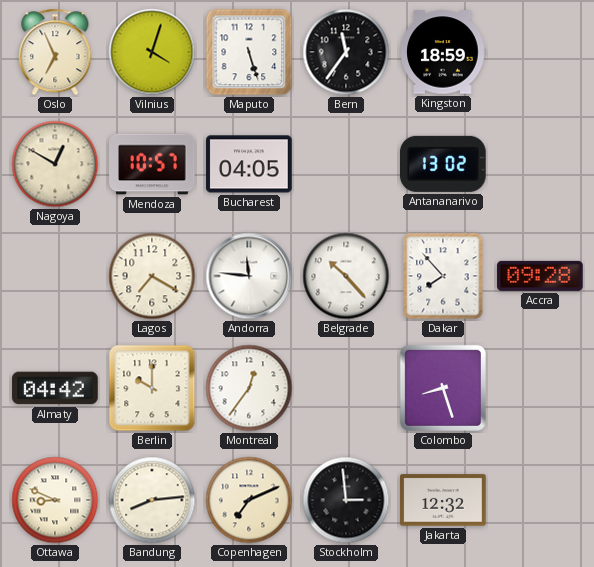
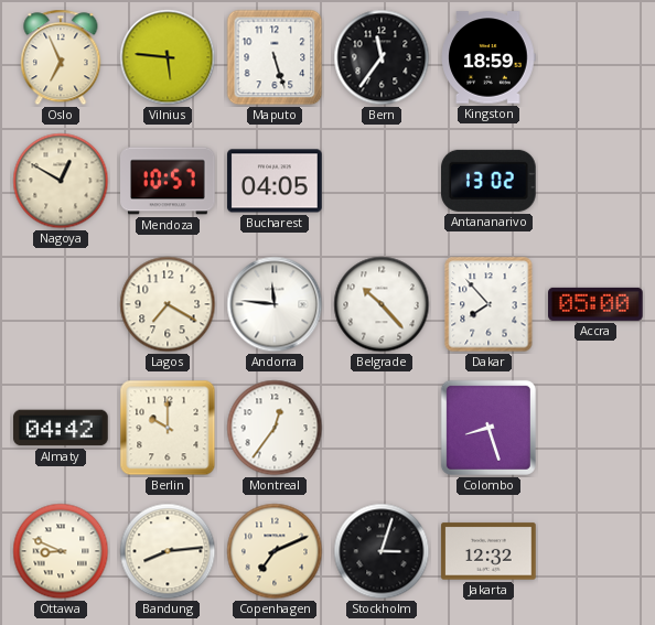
Vilnius: 4:03 -> 5:46
Accra: 09:28 -> 05:00
Stockholm: 2:59 -> 3:03
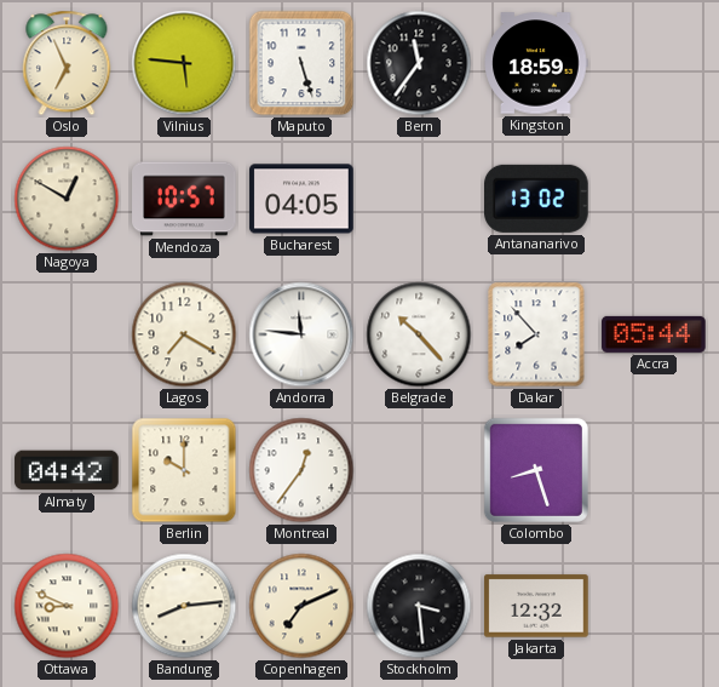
Accra: 05:00 -> 05:44
Stockholm: 3:03 -> 3:29
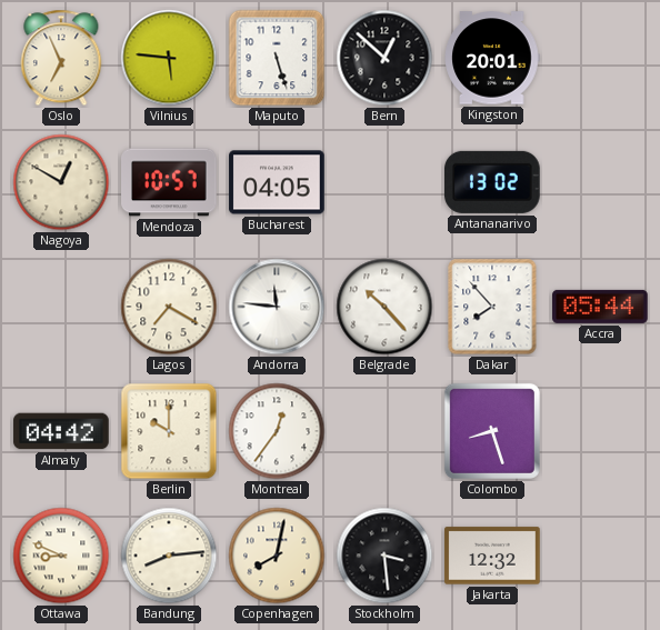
Bern: 11:36 -> 12:52
Kingston: 18:59 -> 20:01
Copenhagen: 7:11 -> 8:02
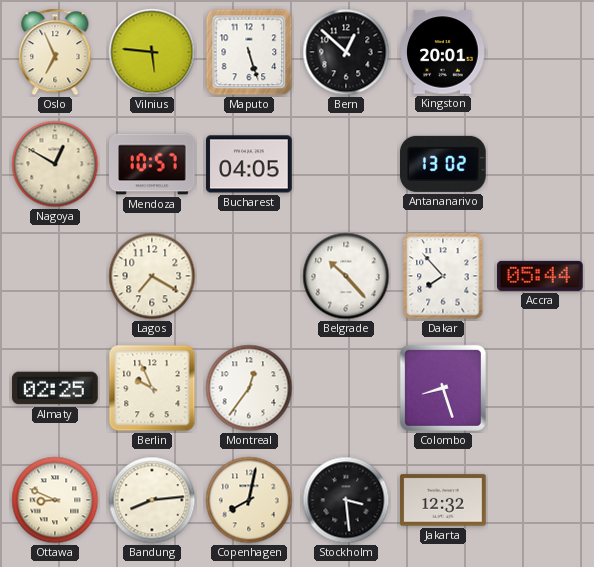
Andorra: 11:46 -> none
Almaty: 04:42 -> 02:25
Berlin: 10:00 -> 9:56
